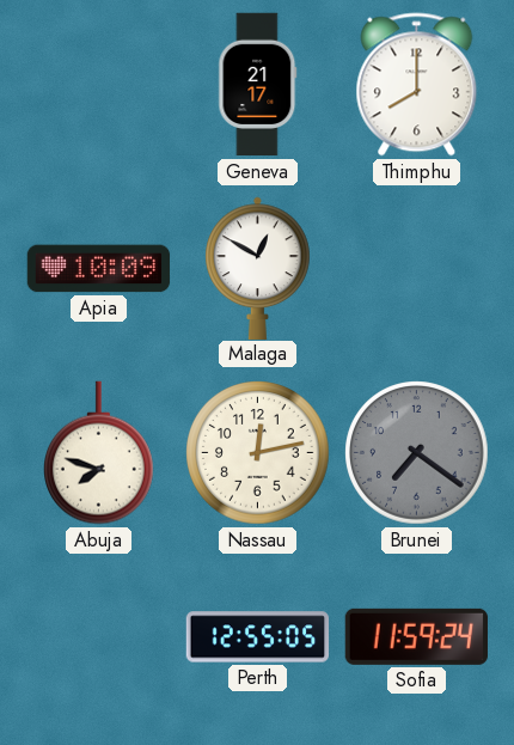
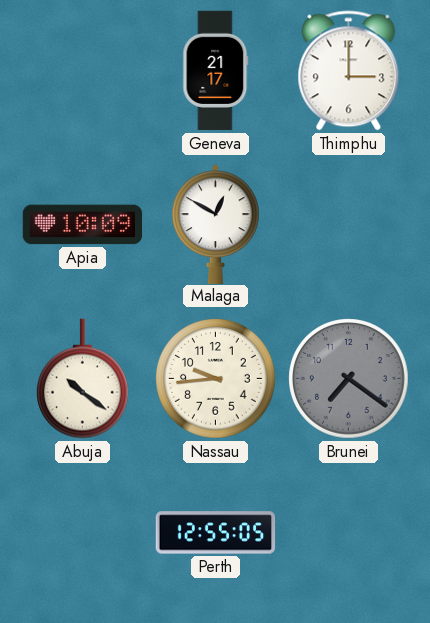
Thimphu: 8:00 -> 3:00
Abuja: 7:48 -> 10:21
Nassau: 12:13 -> 9:44
Sofia: 11:59 -> none
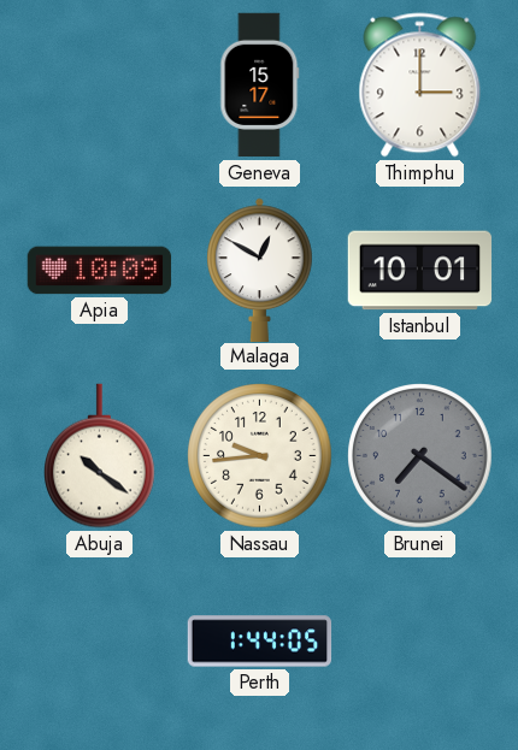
Geneva: 21:17 -> 15:17
Istanbul: none -> 10:01
Perth: 12:55 -> 1:44
